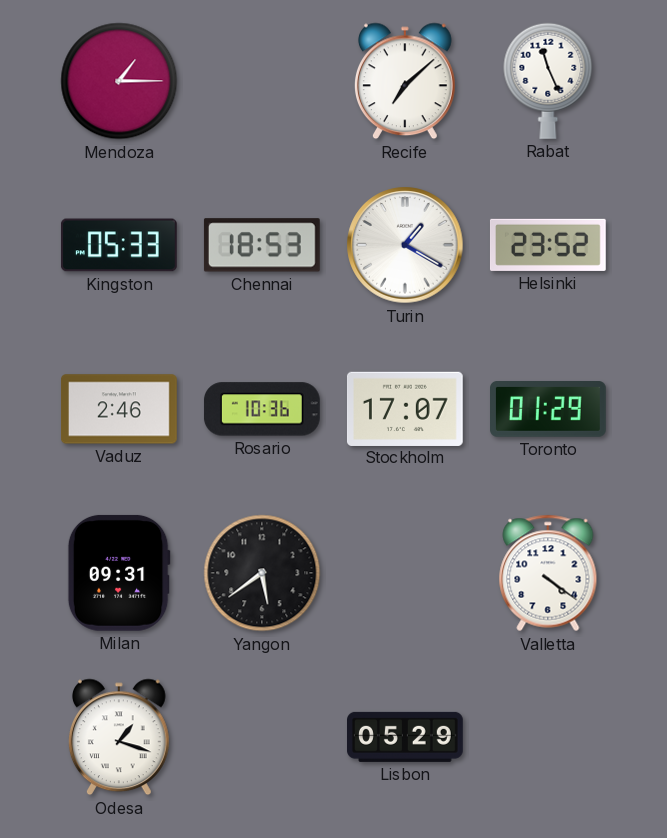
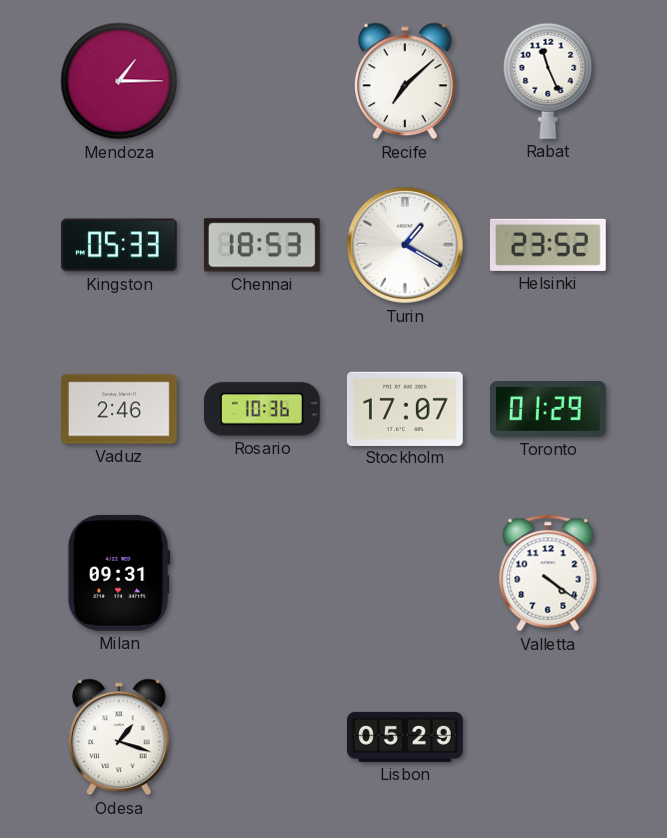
Yangon: 5:39 -> none
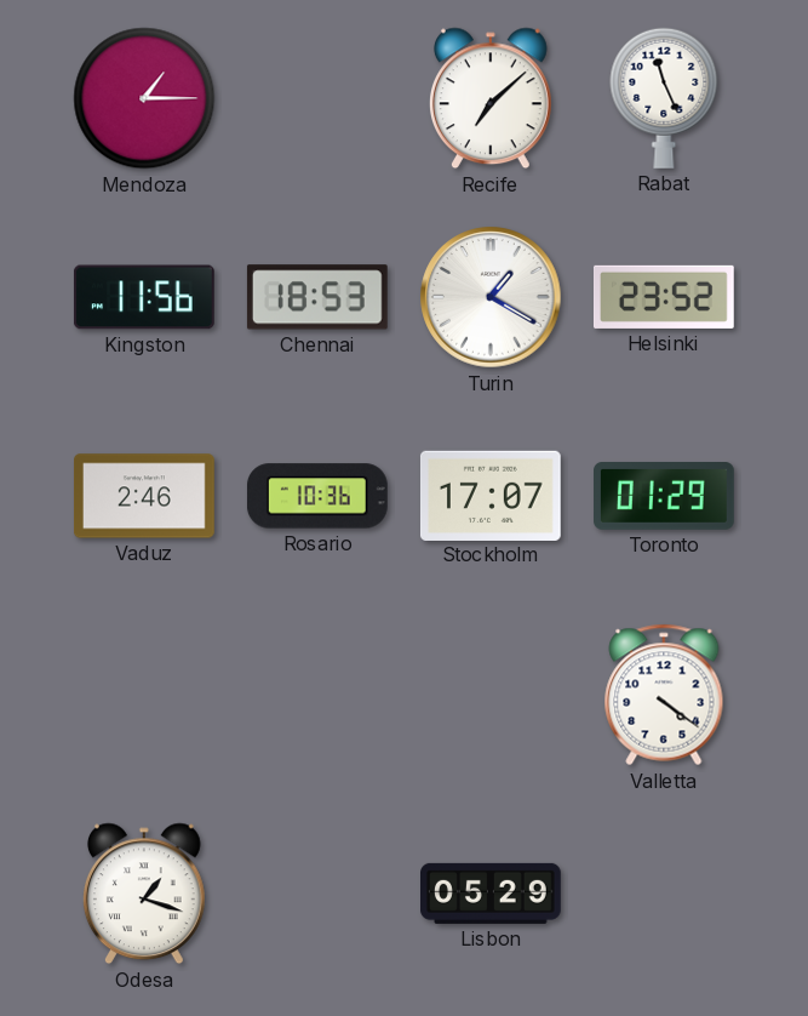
Kingston: 05:33 -> 11:56
Milan: 09:31 -> none
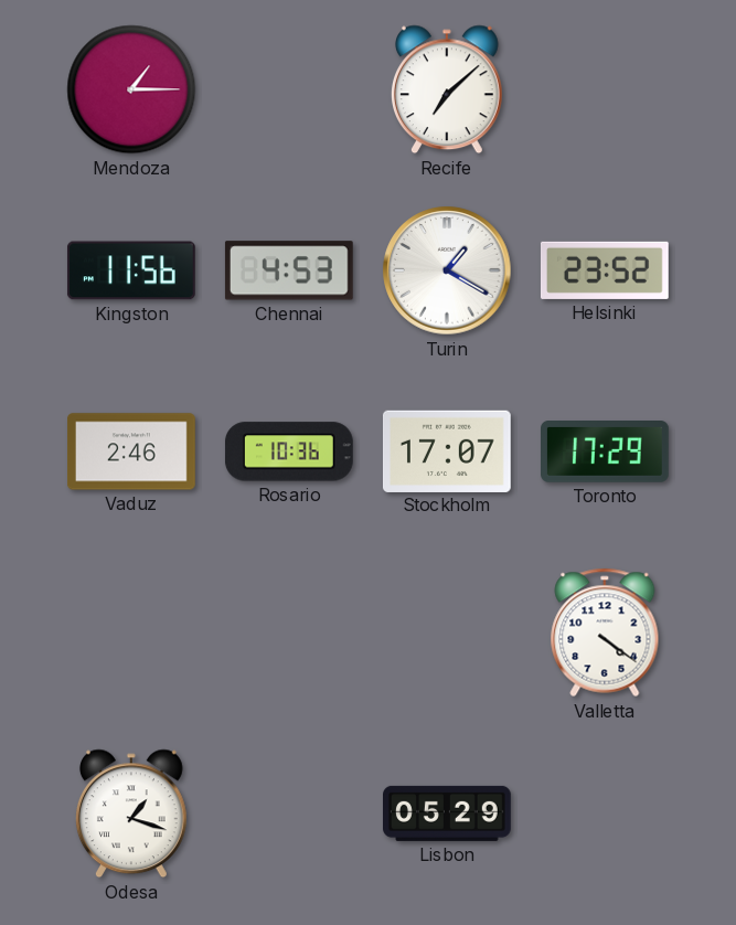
Rabat: 11:26 -> none
Chennai: 18:53 -> 4:53
Toronto: 01:29 -> 17:29
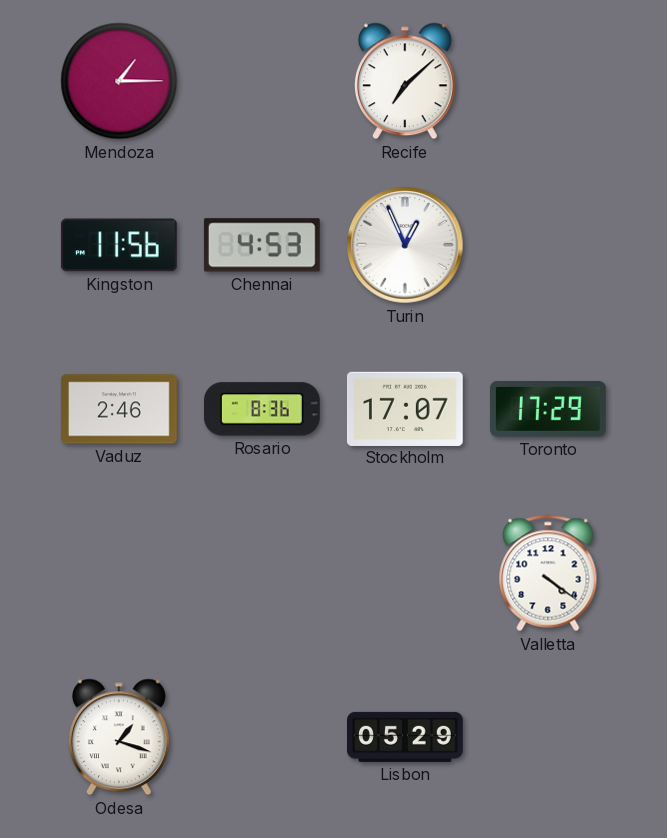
Turin: 1:20 -> 12:56
Helsinki: 23:52 -> none
Rosario: 10:36 -> 8:36
